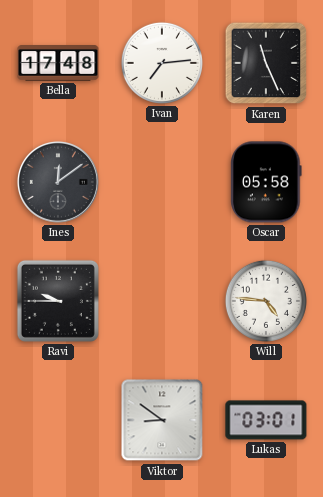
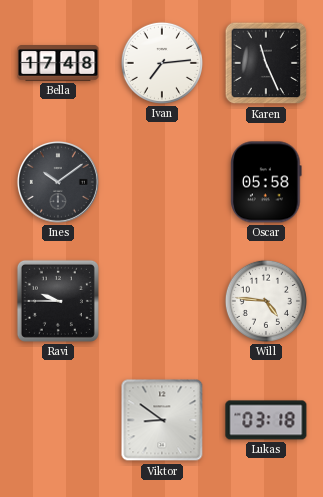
Ines: 12:09 -> 10:09
Lukas: 03:01 -> 03:18
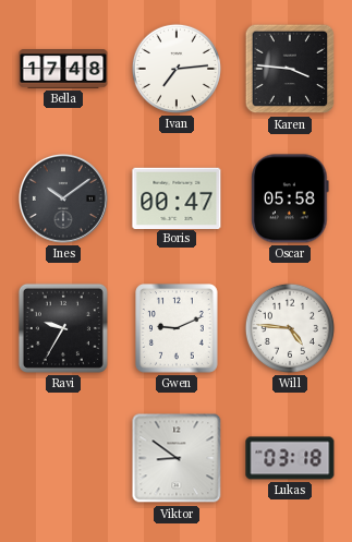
Karen: 11:26 -> 3:46
Boris: none -> 00:47
Ravi: 9:45 -> 9:35
Gwen: none -> 9:11
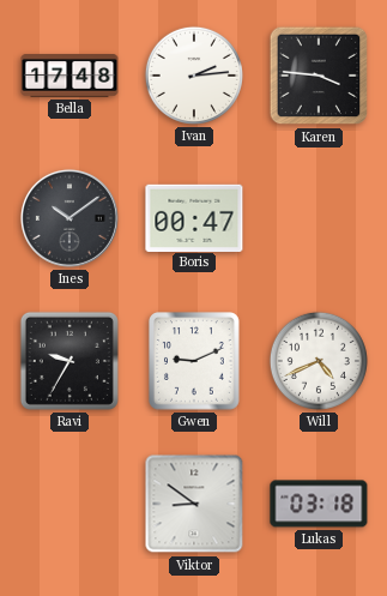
Ivan: 7:14 -> 2:14
Oscar: 05:58 -> none
Will: 4:46 -> 4:41
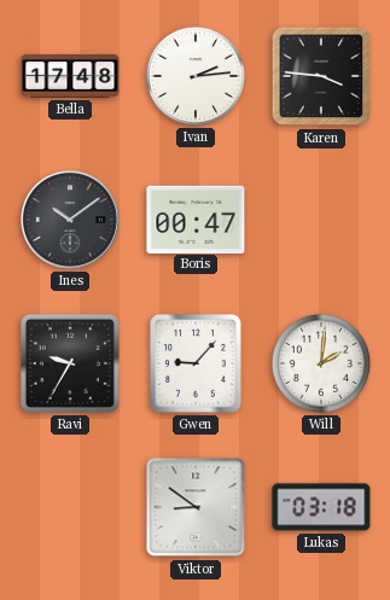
Gwen: 9:11 -> 9:07
Will: 4:41 -> 2:01
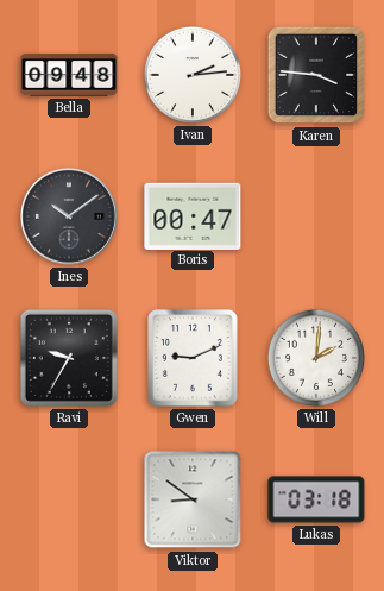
Bella: 17:48 -> 09:48
Gwen: 9:07 -> 9:11
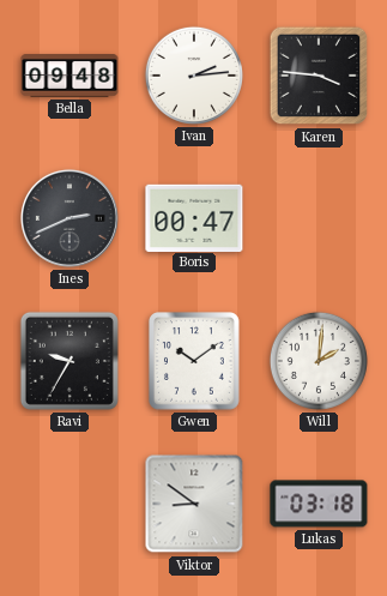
Ines: 10:09 -> 2:41
Gwen: 9:11 -> 10:09
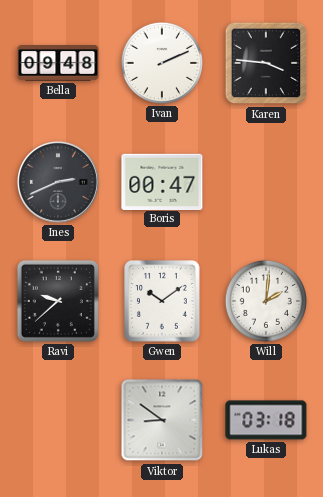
Ivan: 2:14 -> 2:11
Ravi: 9:35 -> 9:38
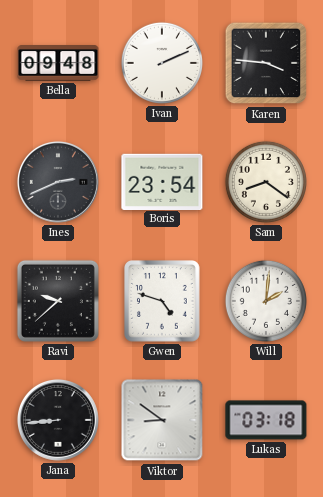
Boris: 00:47 -> 23:54
Sam: none -> 8:21
Gwen: 10:09 -> 4:48
Jana: none -> 8:44
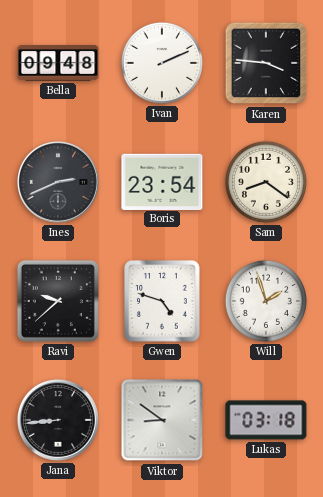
Will: 2:01 -> 1:57
